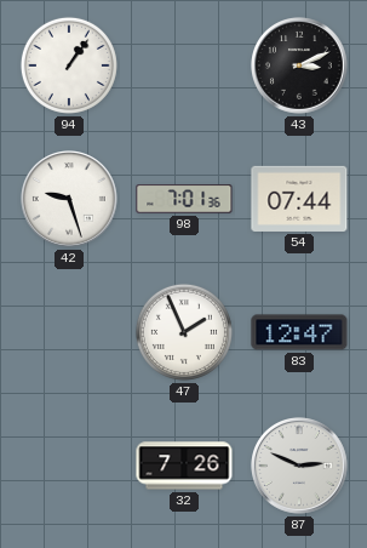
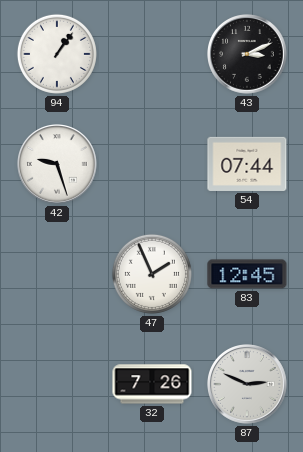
98: 7:01 -> none
83: 12:47 -> 12:45
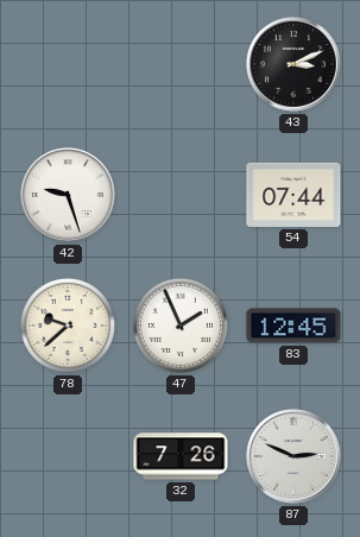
94: 1:06 -> none
78: none -> 9:38
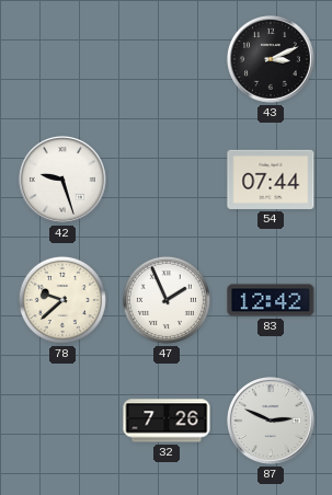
83: 12:45 -> 12:42
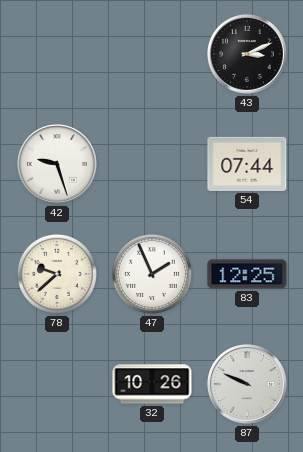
83: 12:42 -> 12:25
32: 7:26 -> 10:26
87: 2:49 -> 9:49
